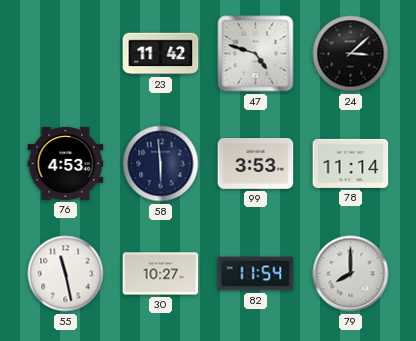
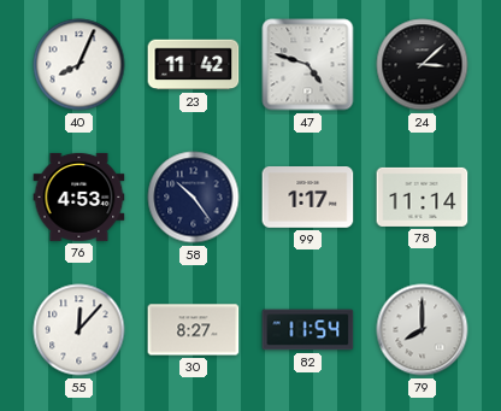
40: none -> 8:04
58: 5:59 -> 10:24
99: 3:53 -> 1:17
55: 11:28 -> 12:07
30: 10:27 -> 8:27
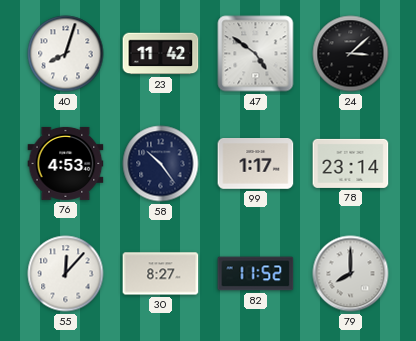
40: 8:04 -> 8:03
47: 4:48 -> 4:51
78: 11:14 -> 23:14
82: 11:54 -> 11:52
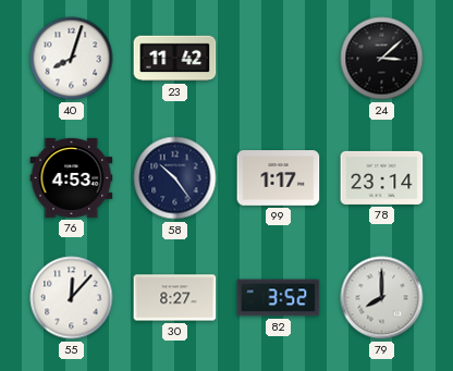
47: 4:51 -> none
82: 11:52 -> 3:52
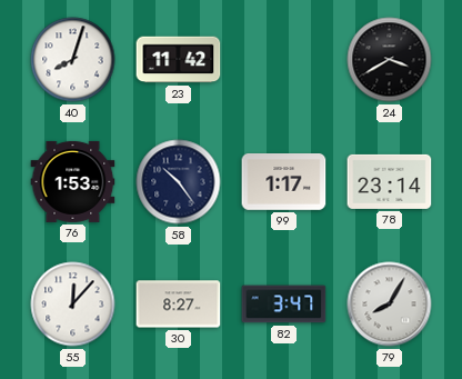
24: 3:08 -> 3:40
76: 4:53 -> 1:53
82: 3:52 -> 3:47
79: 8:00 -> 8:05
